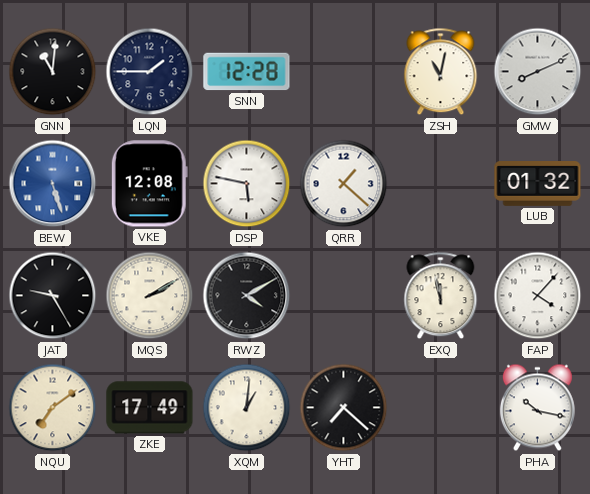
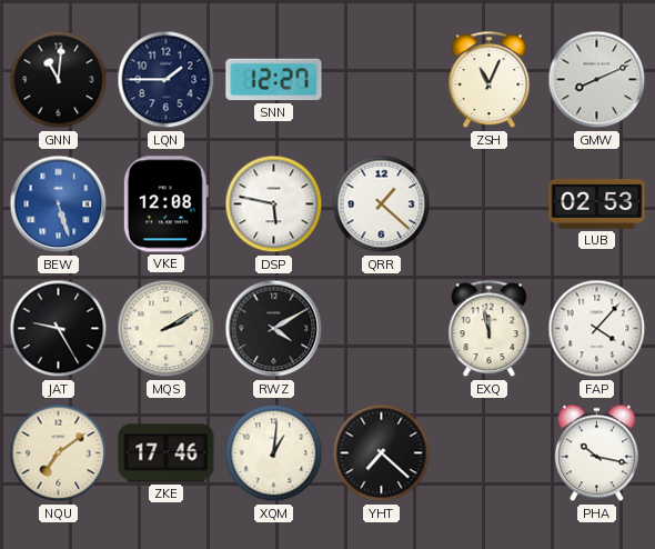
SNN: 12:28 -> 12:27
ZSH: 11:02 -> 11:04
LUB: 01:32 -> 02:53
ZKE: 17:49 -> 17:46
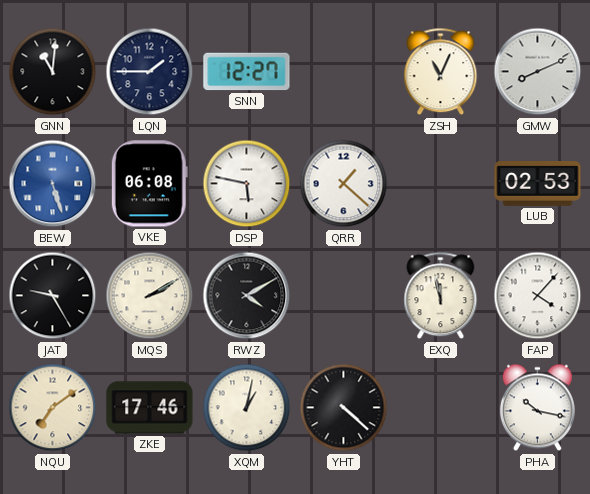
VKE: 12:08 -> 06:08
XQM: 1:01 -> 1:02
YHT: 7:22 -> 4:22
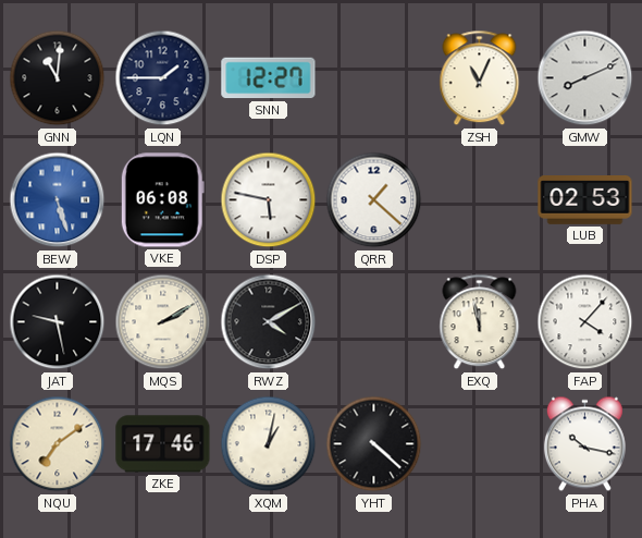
JAT: 9:25 -> 9:28
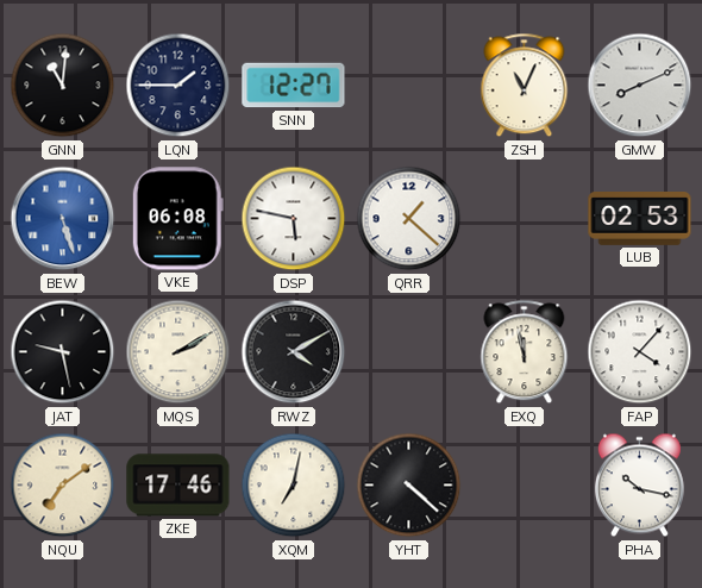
XQM: 1:02 -> 7:02
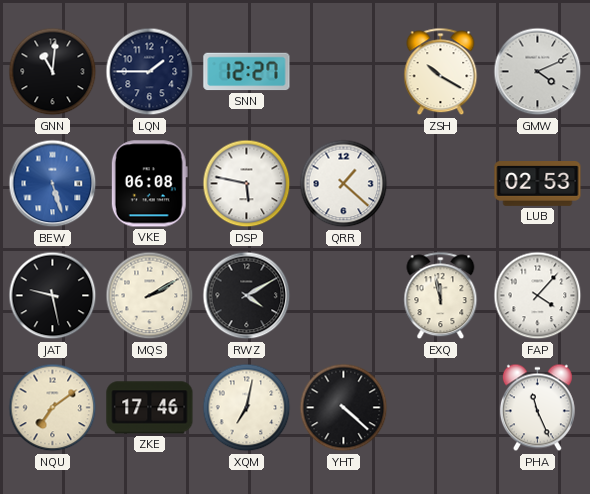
ZSH: 11:04 -> 10:20
GMW: 8:11 -> 4:11
PHA: 10:17 -> 11:26
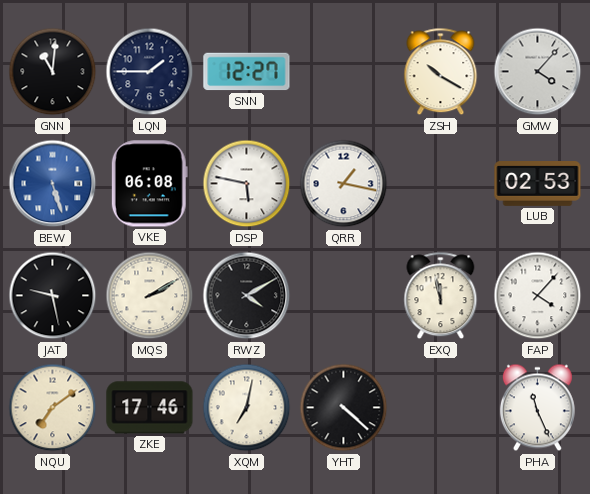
GMW: 4:11 -> 4:07
QRR: 1:22 -> 1:17
